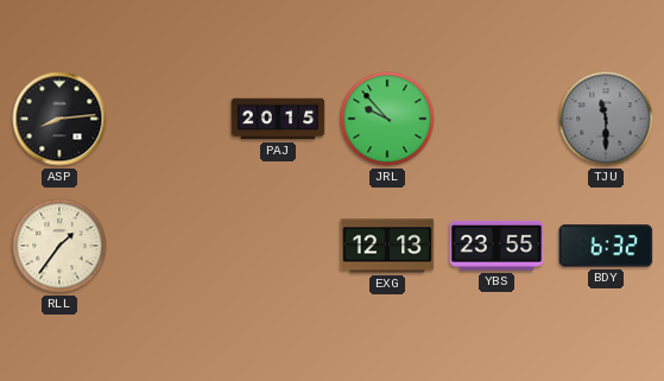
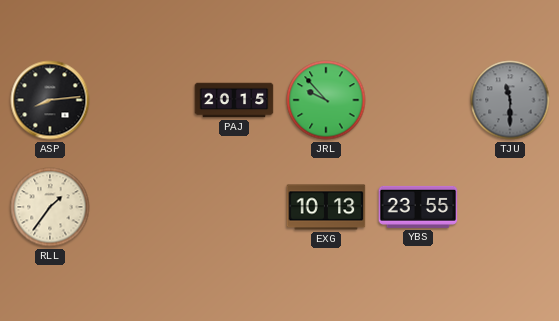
EXG: 12:13 -> 10:13
BDY: 6:32 -> none
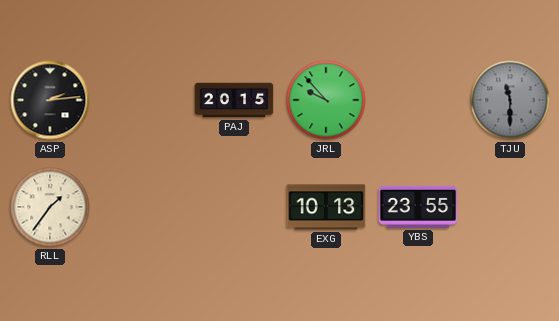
ASP: 8:14 -> 2:14
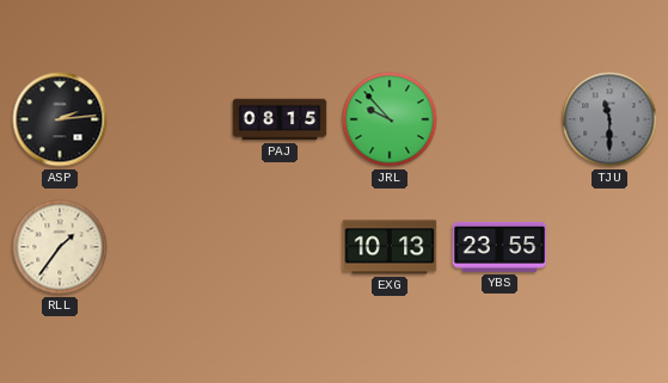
PAJ: 20:15 -> 08:15
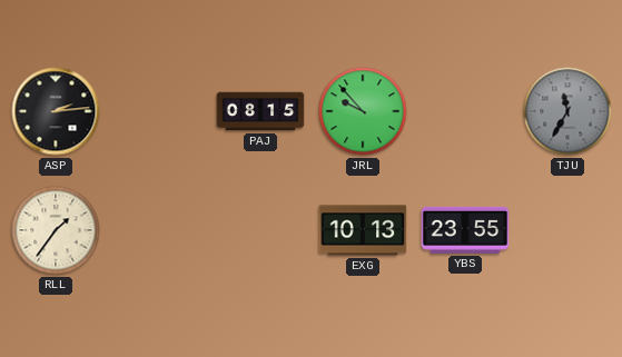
TJU: 11:30 -> 11:35
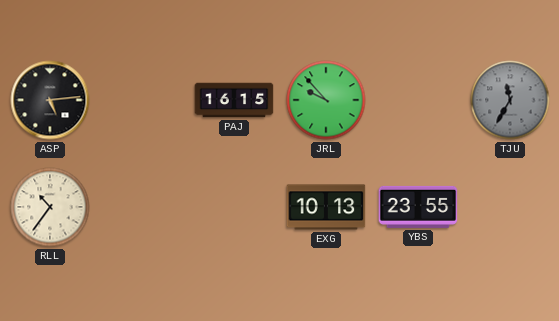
ASP: 2:14 -> 5:14
PAJ: 08:15 -> 16:15
RLL: 1:36 -> 10:36
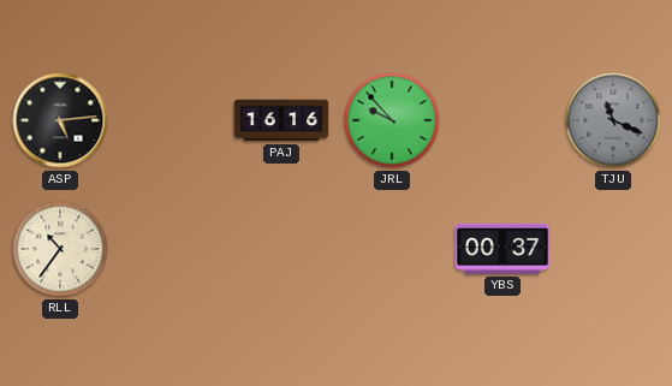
PAJ: 16:15 -> 16:16
TJU: 11:35 -> 11:19
EXG: 10:13 -> none
YBS: 23:55 -> 00:37
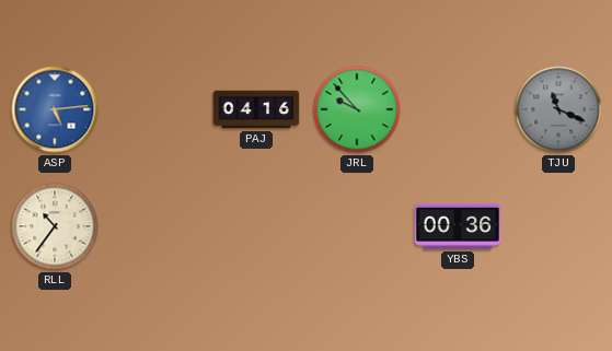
ASP dial: black -> blue
PAJ: 16:16 -> 04:16
YBS: 00:37 -> 00:36
